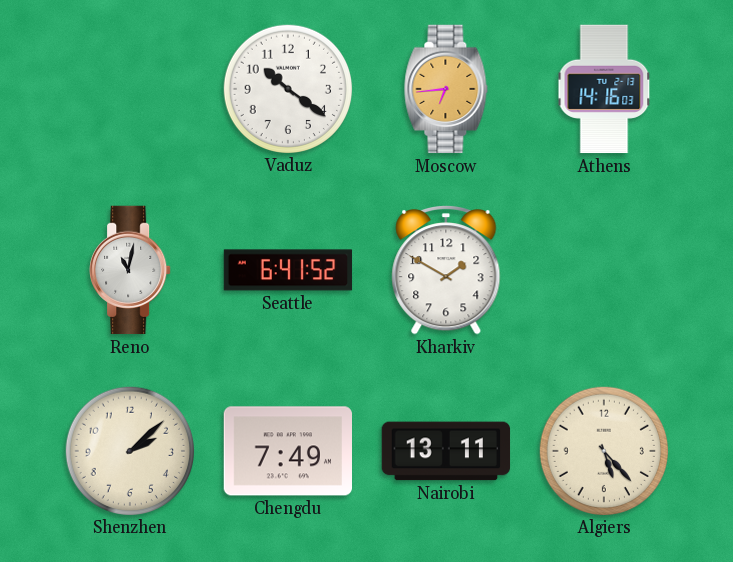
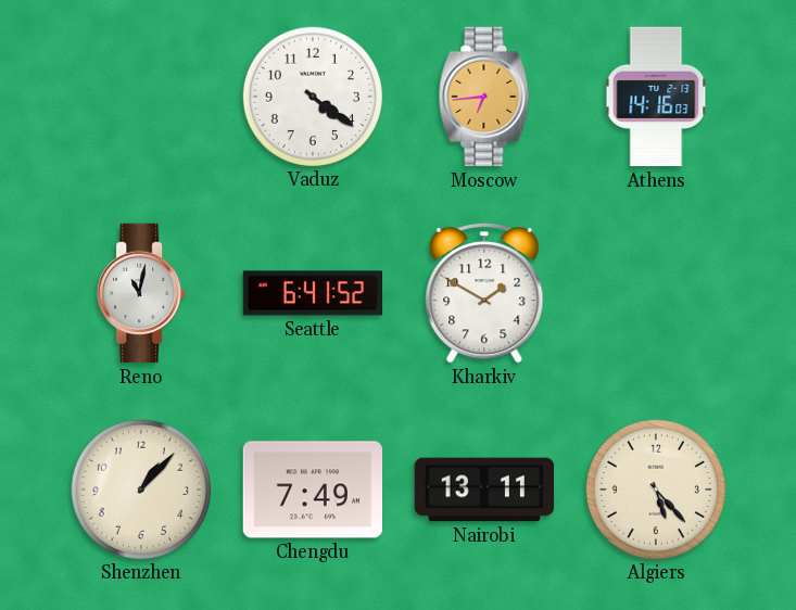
Vaduz: 10:21 -> 4:21
Shenzhen: 2:08 -> 1:07
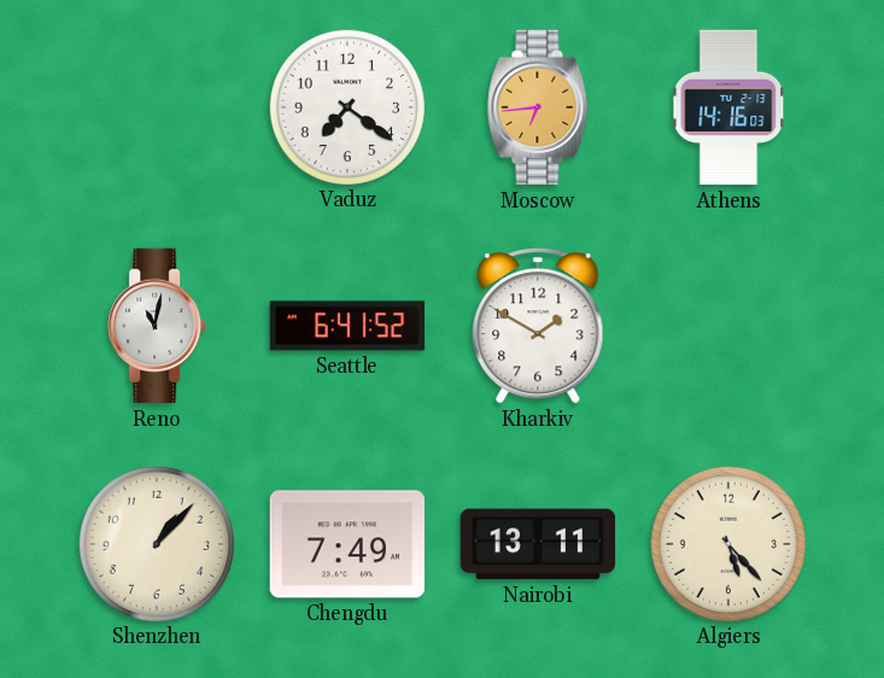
Vaduz: 4:21 -> 7:21
